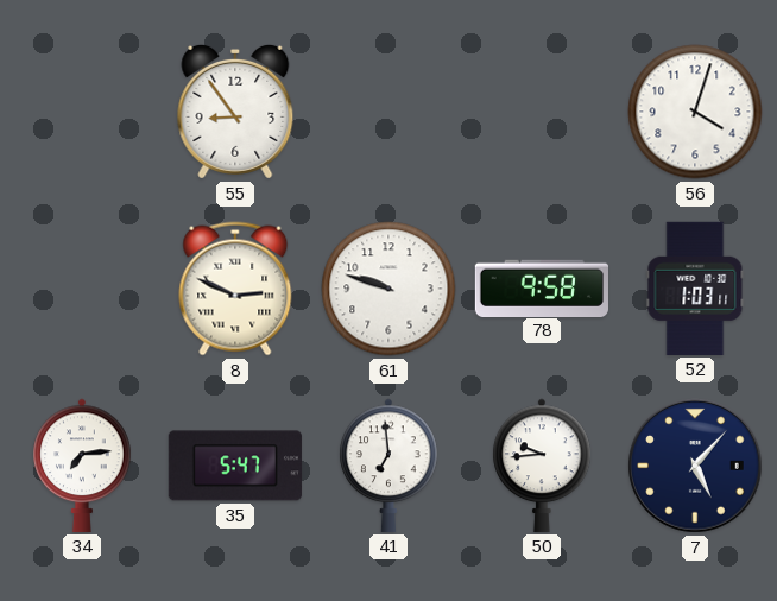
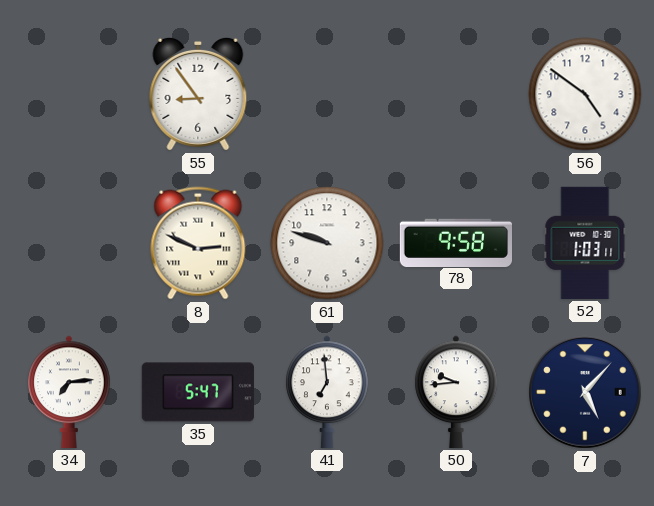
56: 4:03 -> 4:51
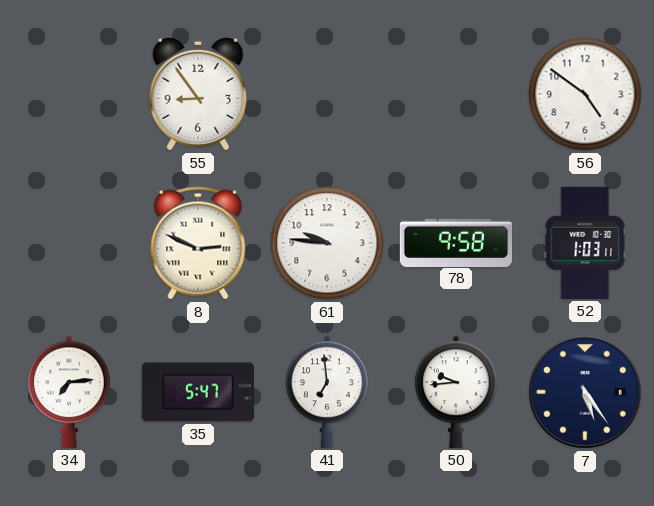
61: 9:48 -> 9:46
7: 5:07 -> 5:24
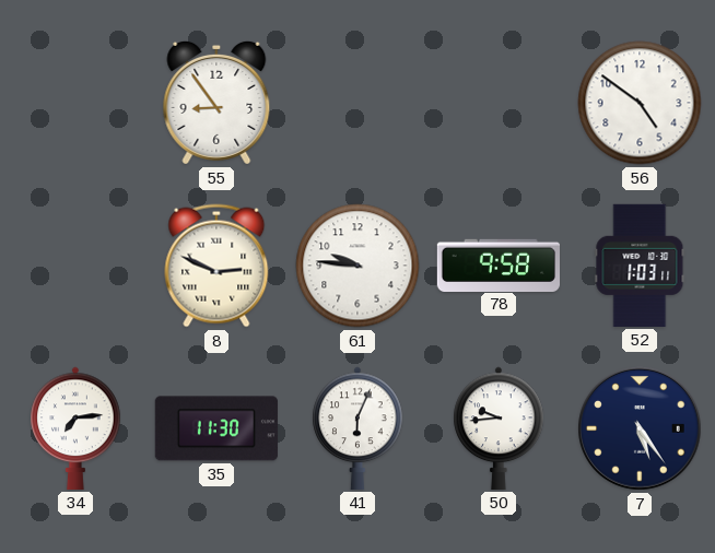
35: 5:47 -> 11:30
41: 6:59 -> 6:04
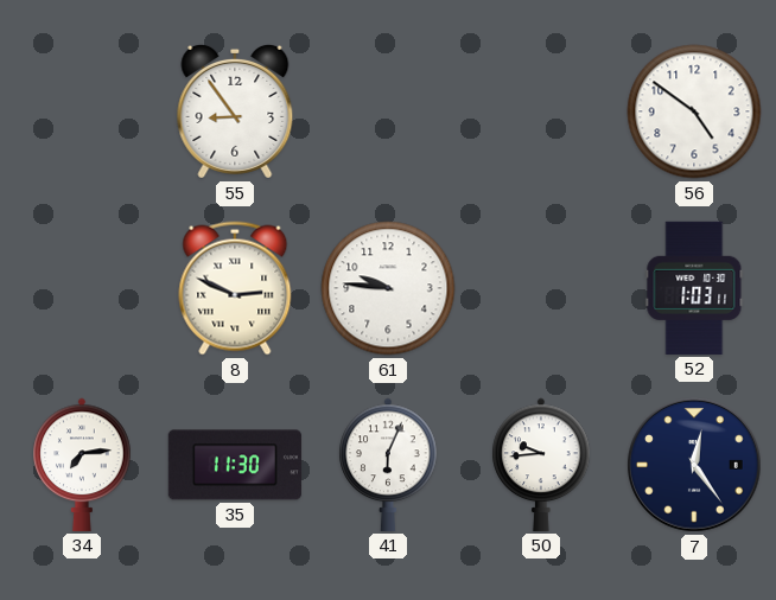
78: 9:58 -> none
7: 5:24 -> 12:24
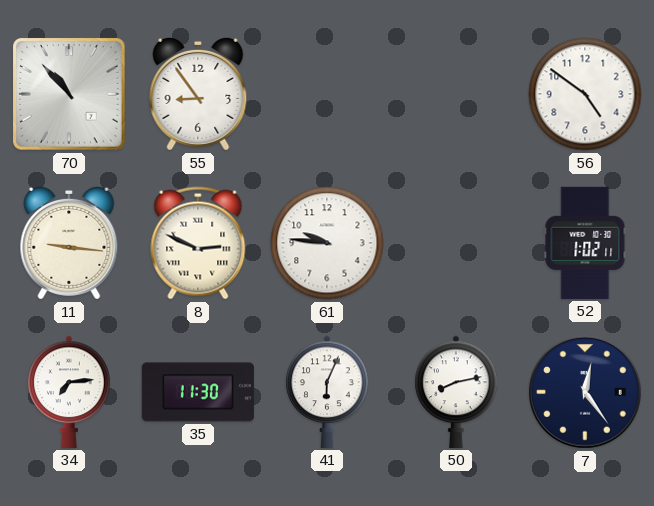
70: none -> 10:53
11: none -> 9:16
52: 1:03 -> 1:02
50: 9:44 -> 8:13
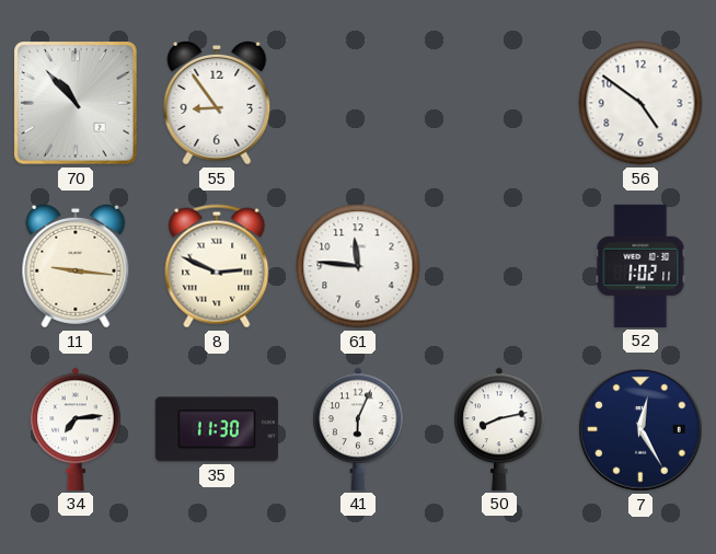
61: 9:46 -> 11:46
7: 12:24 -> 12:25
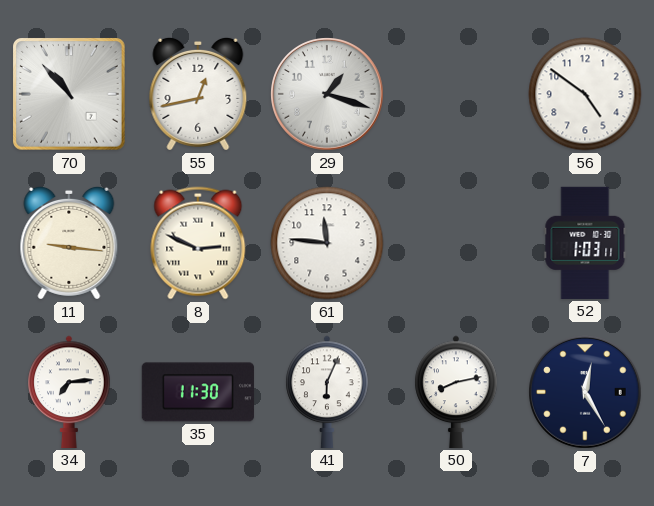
55: 8:54 -> 12:43
29: none -> 1:18
52: 1:02 -> 1:03
